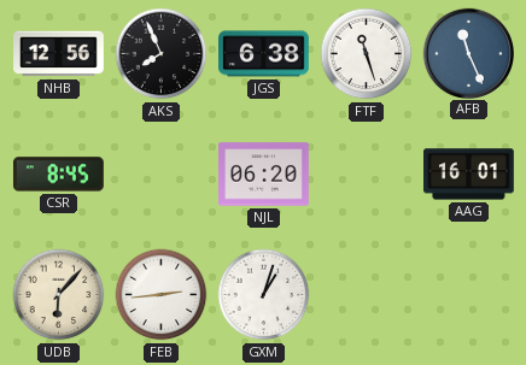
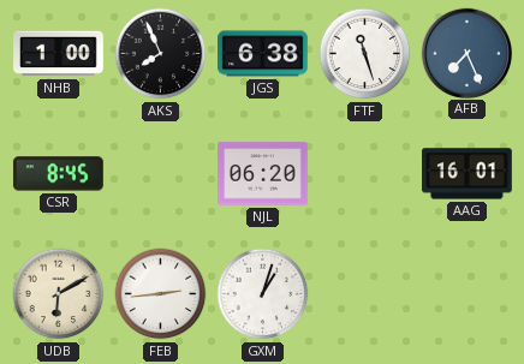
NHB: 12:56 -> 1:00
AFB: 11:26 -> 7:26
UDB: 6:07 -> 6:10
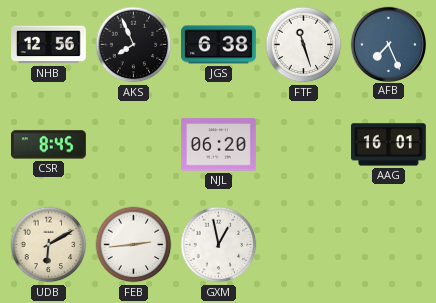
NHB: 1:00 -> 12:56
GXM: 1:03 -> 12:58
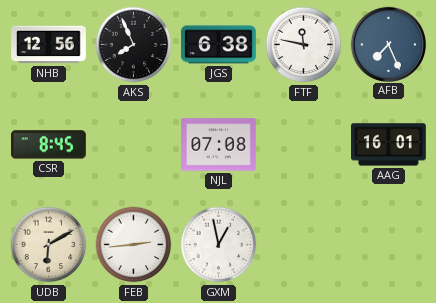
FTF: 11:27 -> 11:47
NJL: 06:20 -> 07:08
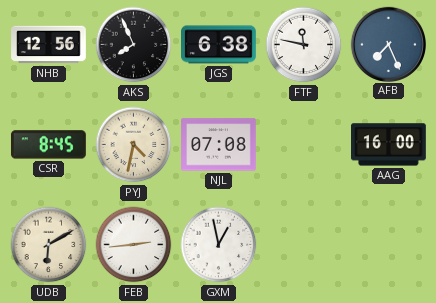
PYJ: none -> 4:32
AAG: 16:01 -> 16:00
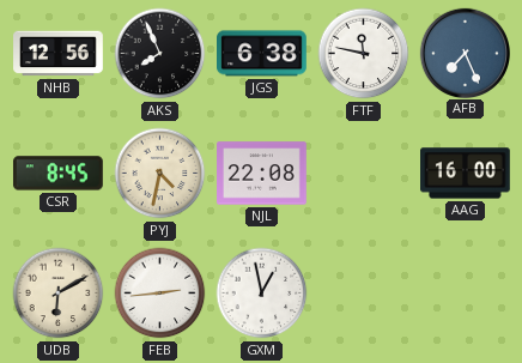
NJL: 07:08 -> 22:08
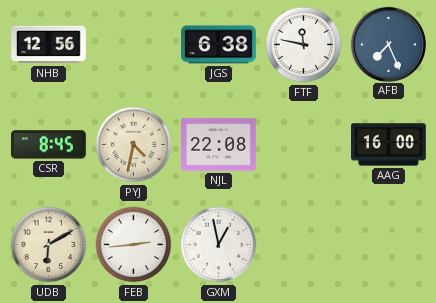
AKS: 7:56 -> none
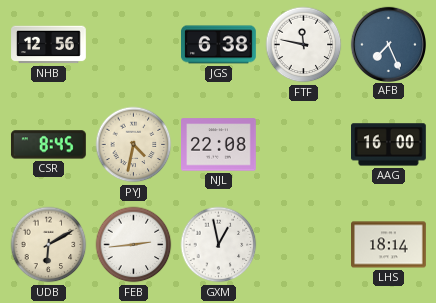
LHS: none -> 18:14
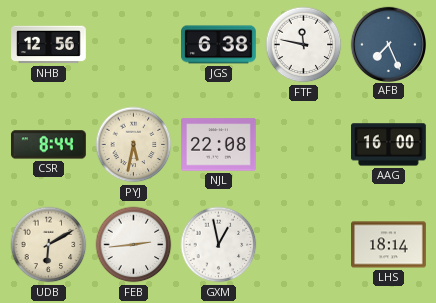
CSR: 8:45 -> 8:44
PYJ: 4:32 -> 5:32
